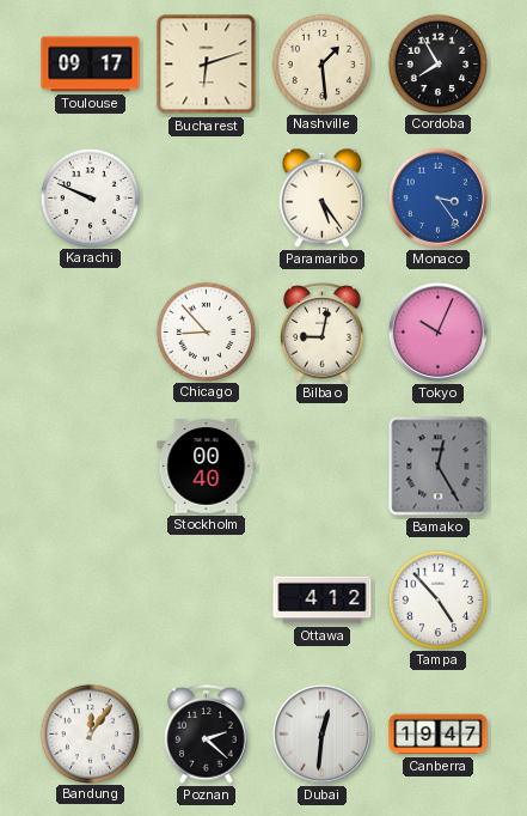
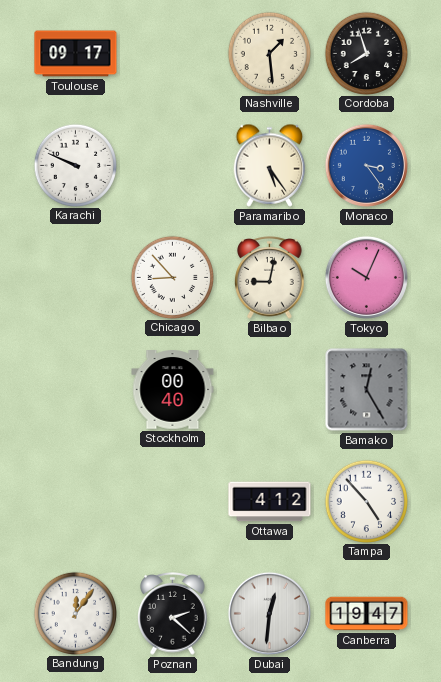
Bucharest: 6:12 -> none
Cordoba: 7:55 -> 7:57
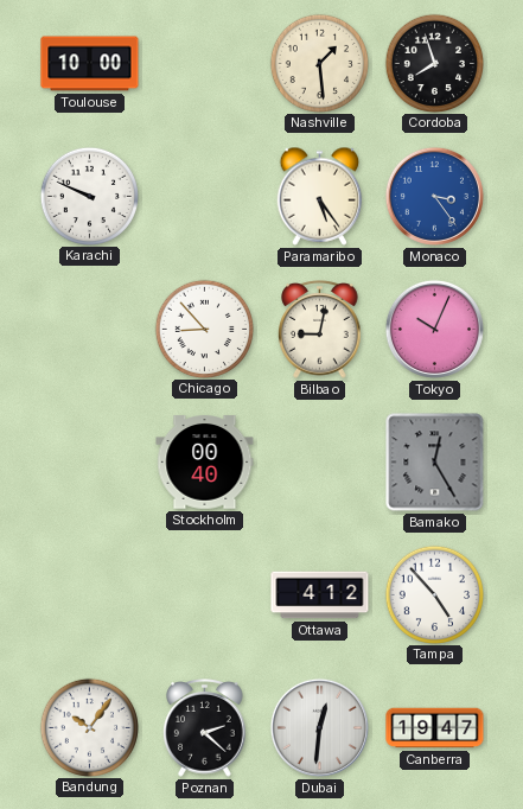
Toulouse: 09:17 -> 10:00
Bandung: 12:06 -> 10:06
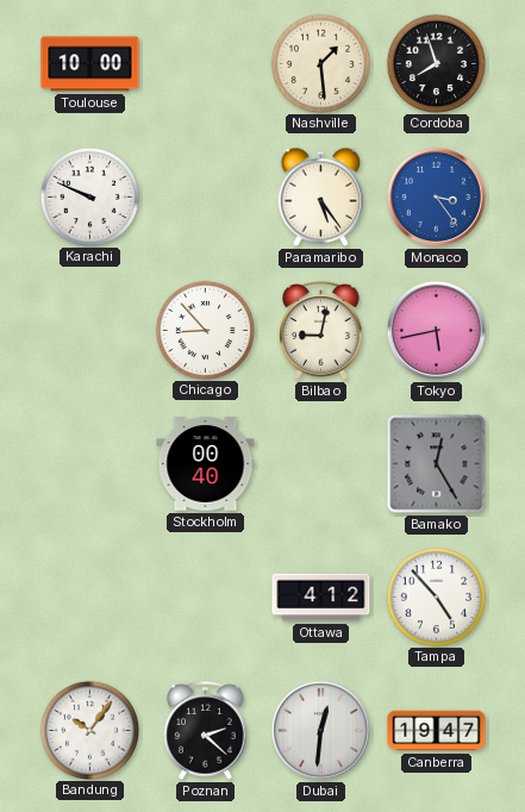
Tokyo: 10:04 -> 5:43
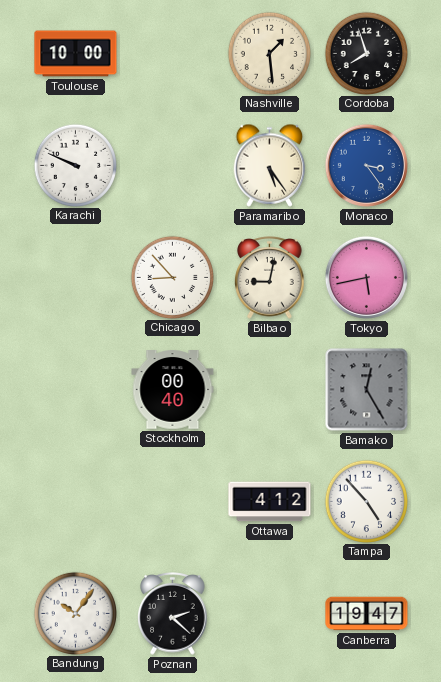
Dubai: 12:31 -> none
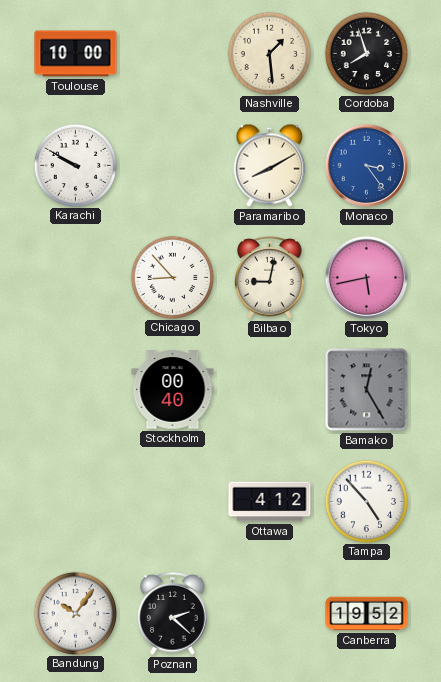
Karachi: 9:49 -> 9:50
Paramaribo: 5:24 -> 8:10
Canberra: 19:47 -> 19:52
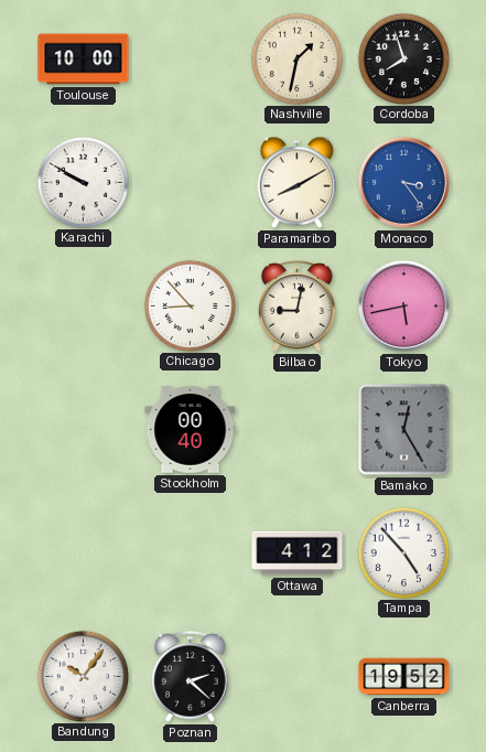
Nashville: 1:29 -> 1:32
